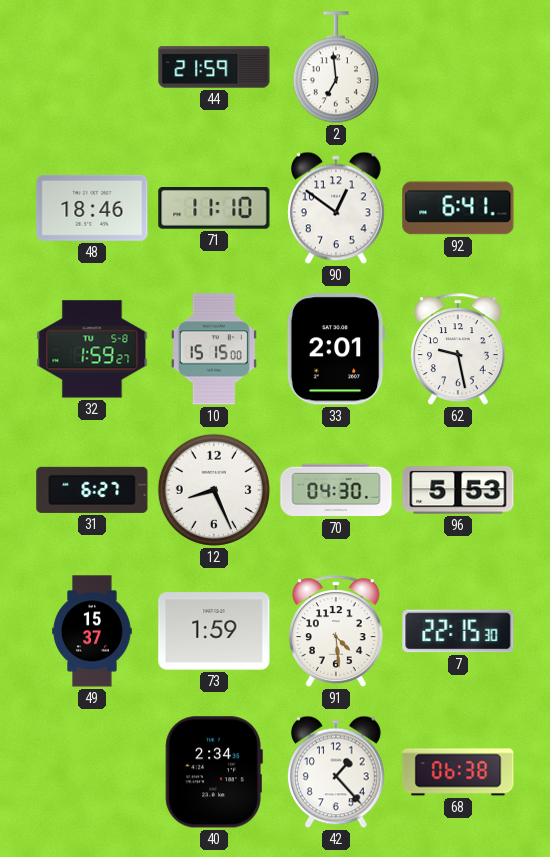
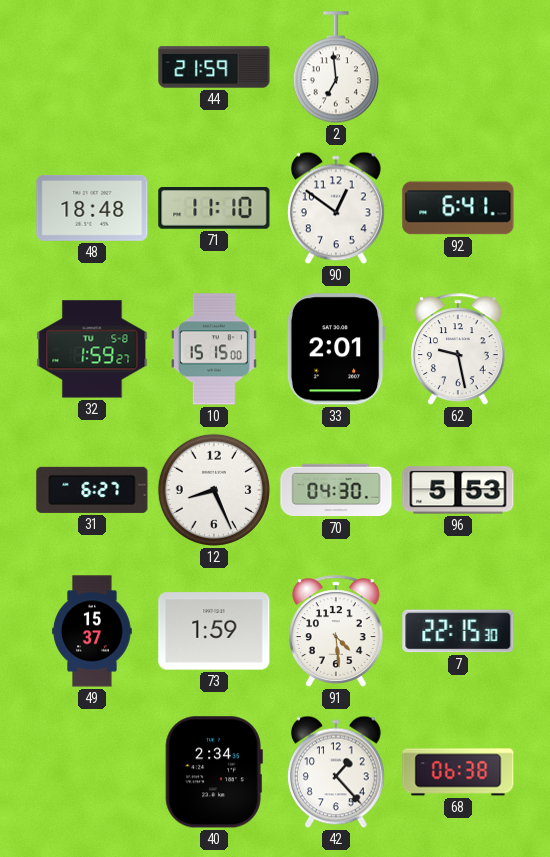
48: 18:46 -> 18:48
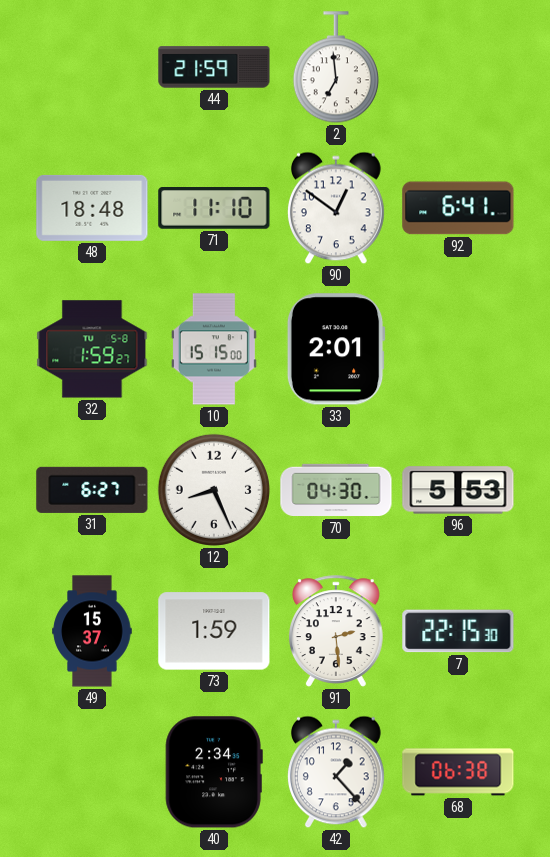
62: 9:28 -> none
91: 4:29 -> 2:29
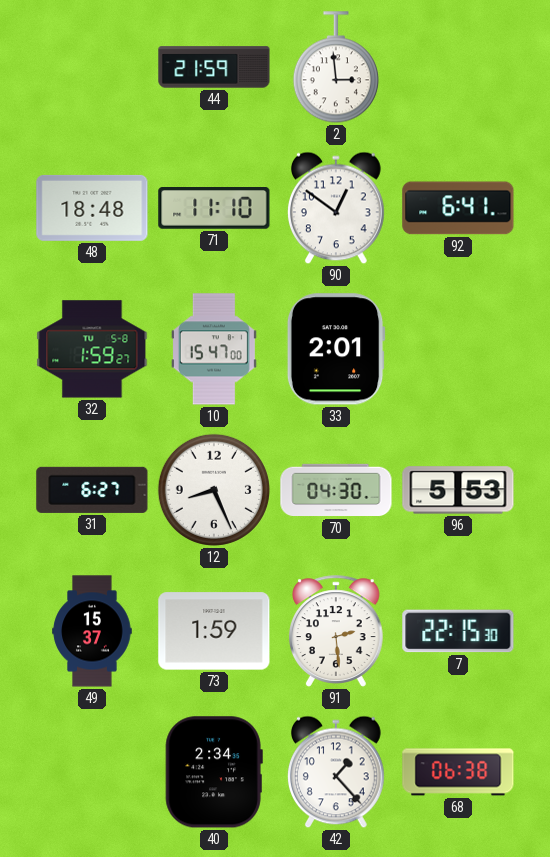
2: 6:59 -> 2:59
10: 15:15 -> 15:47
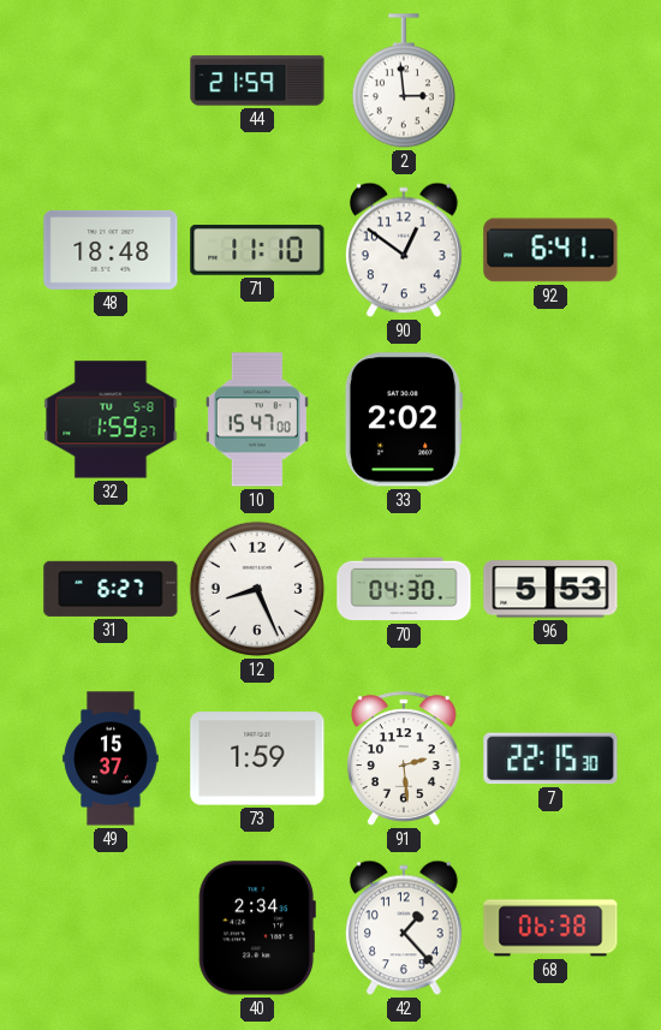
33: 2:01 -> 2:02
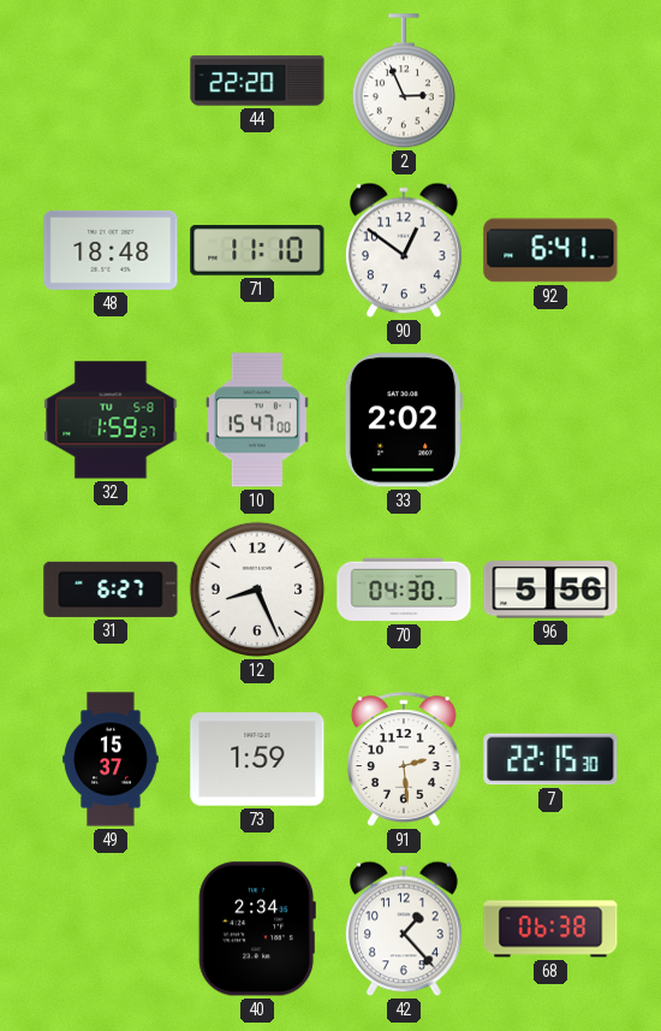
44: 21:59 -> 22:20
2: 2:59 -> 2:56
96: 5:53 -> 5:56
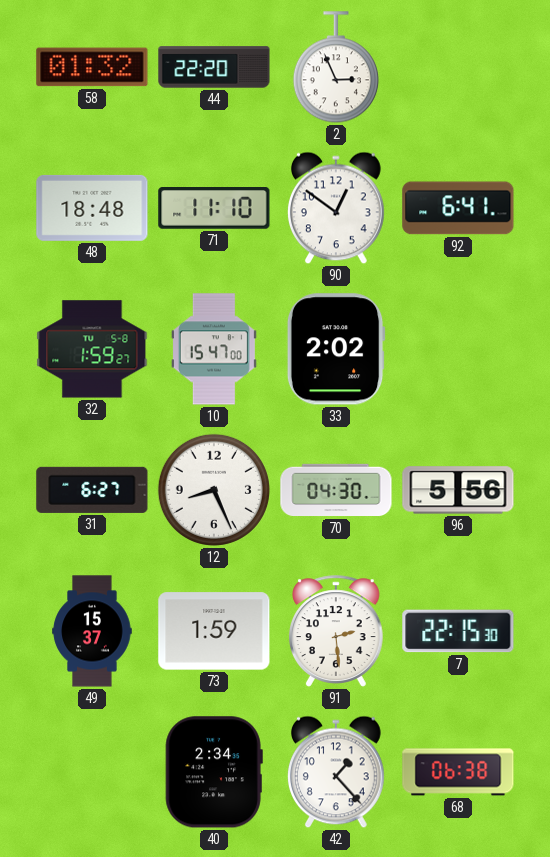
58: none -> 01:32
